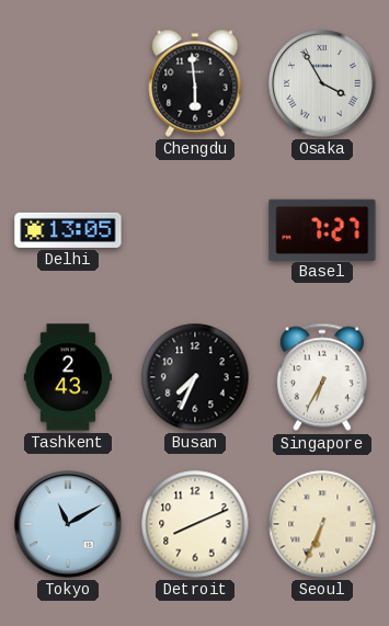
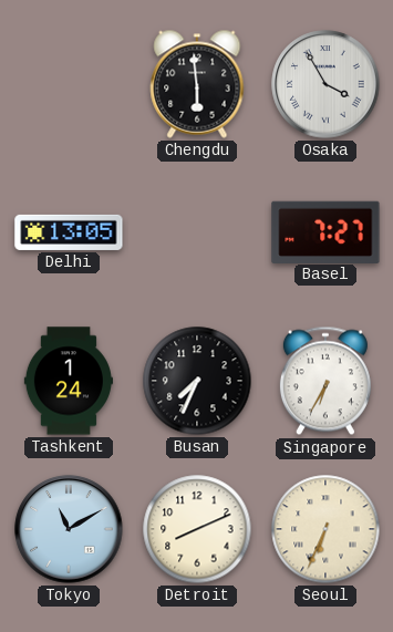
Tashkent: 2:43 -> 1:24
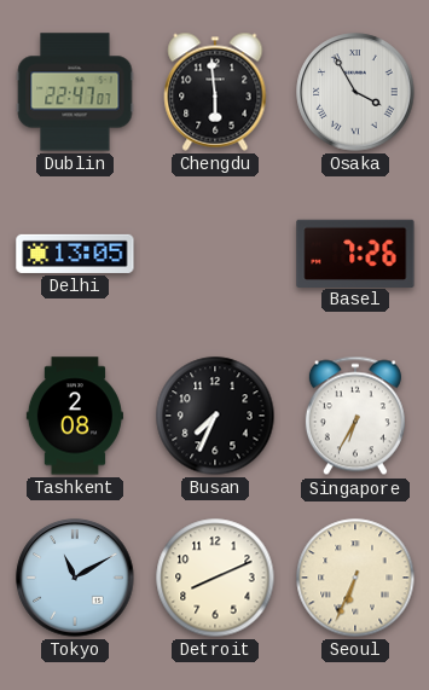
Dublin: none -> 22:47
Basel: 7:27 -> 7:26
Tashkent: 1:24 -> 2:08
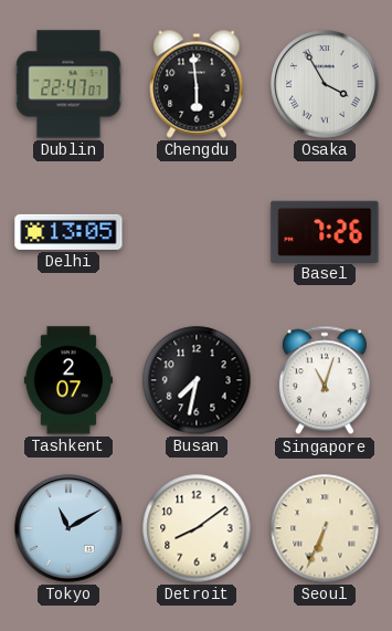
Tashkent: 2:08 -> 2:07
Busan: 7:34 -> 7:32
Singapore: 6:35 -> 11:03
Detroit: 8:11 -> 8:09
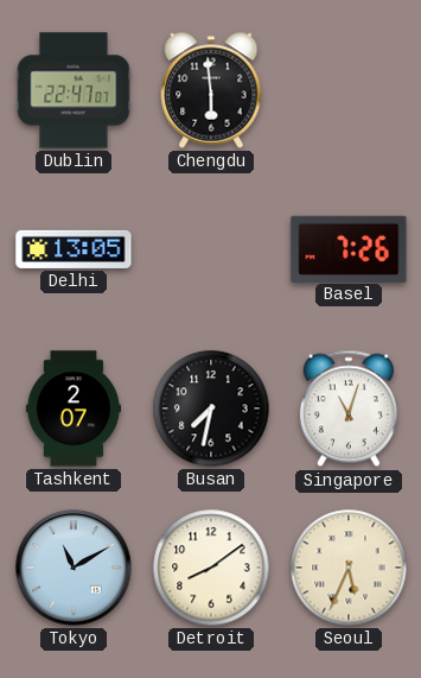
Osaka: 3:55 -> none
Seoul: 6:34 -> 5:34
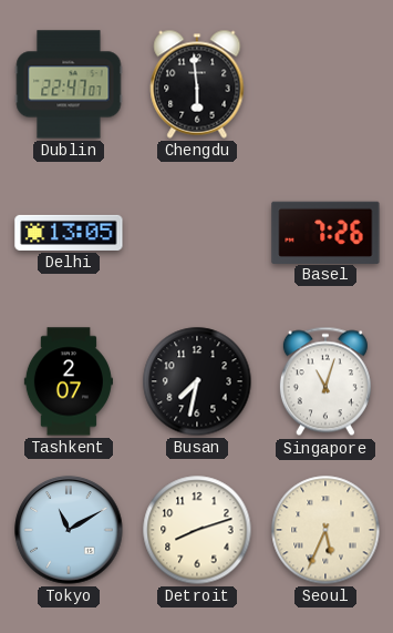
Detroit: 8:09 -> 8:12
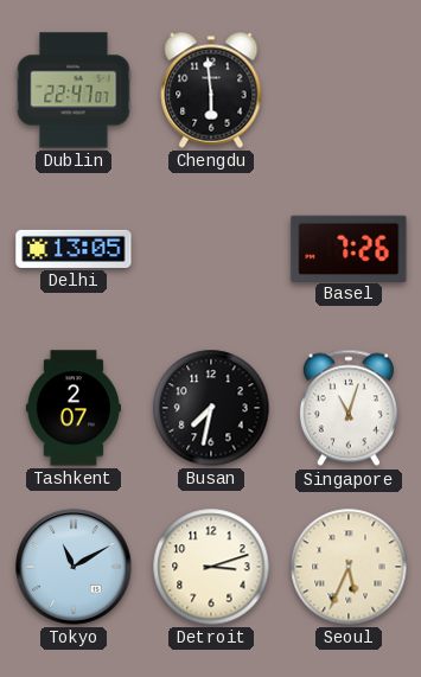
Detroit: 8:12 -> 3:12
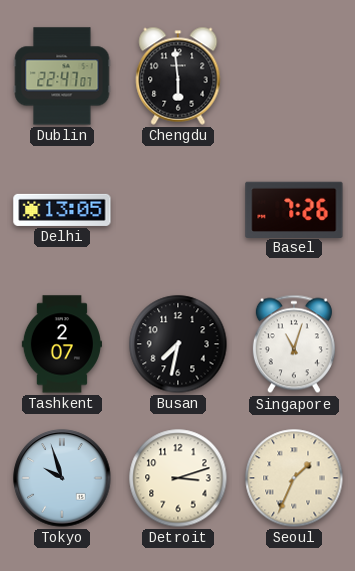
Tokyo: 11:10 -> 9:57
Seoul: 5:34 -> 1:34
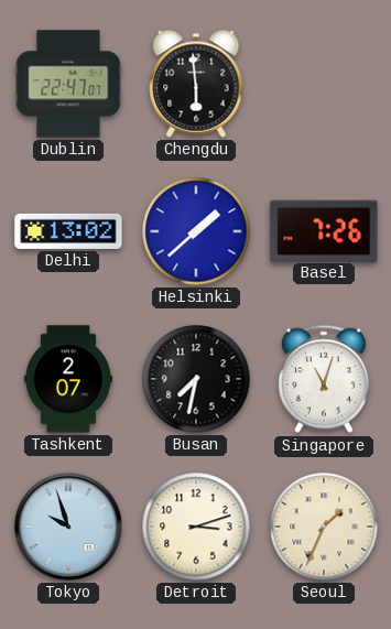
Delhi: 13:05 -> 13:02
Helsinki: none -> 1:38
